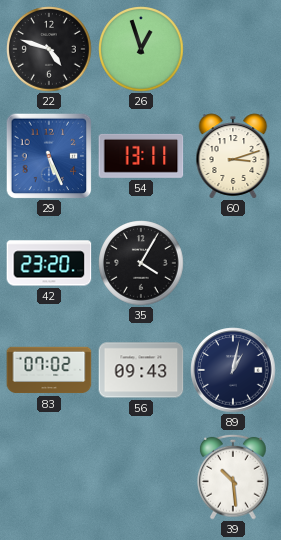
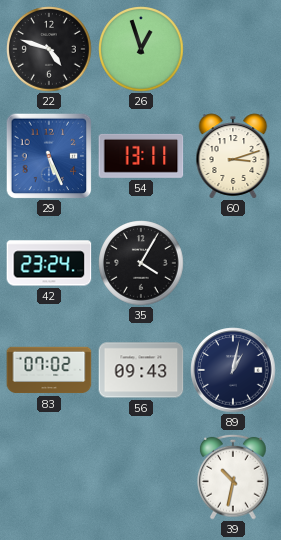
42: 23:20 -> 23:24
39: 10:29 -> 10:32
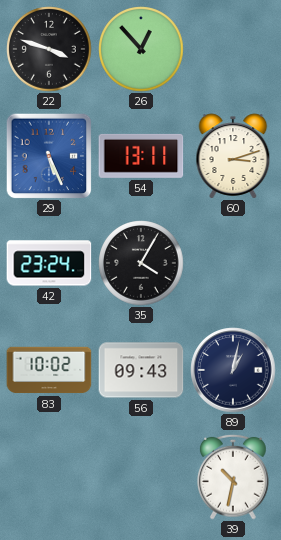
22: 4:48 -> 3:48
26: 12:57 -> 12:53
83: 07:02 -> 10:02
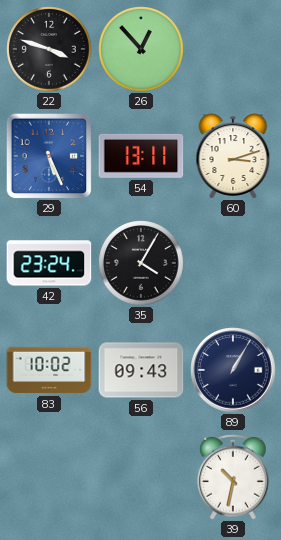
89: 1:02 -> 1:05
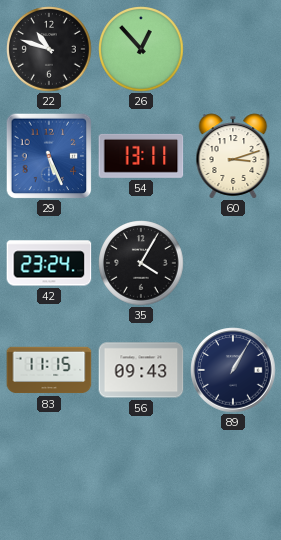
22: 3:48 -> 10:48
83: 10:02 -> 11:15
39: 10:32 -> none
